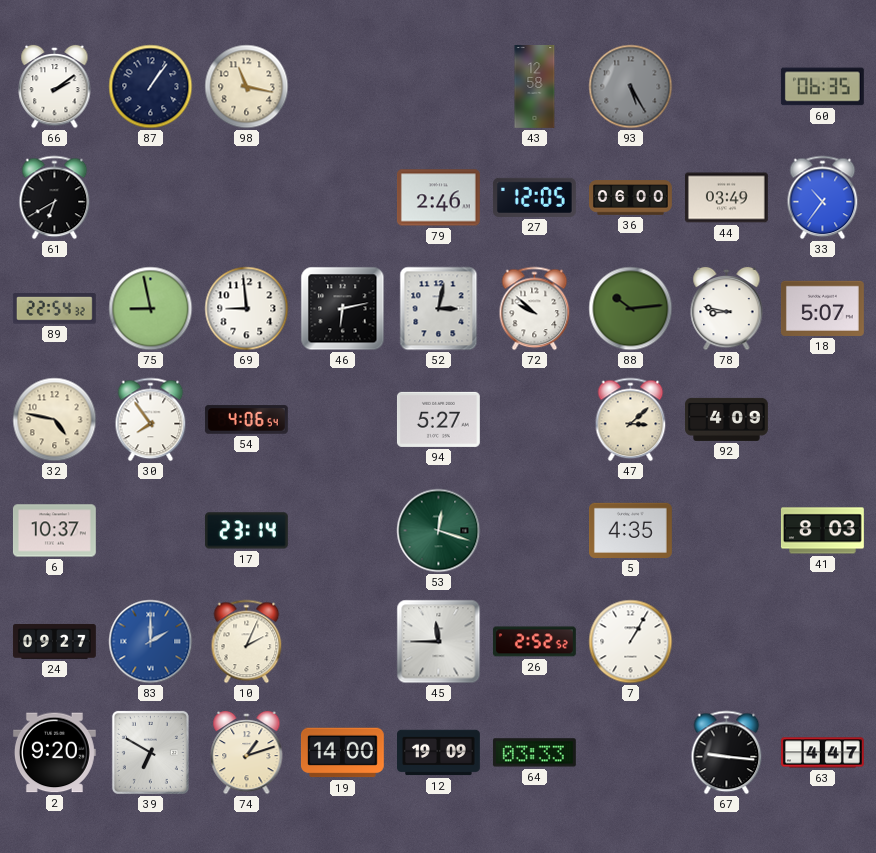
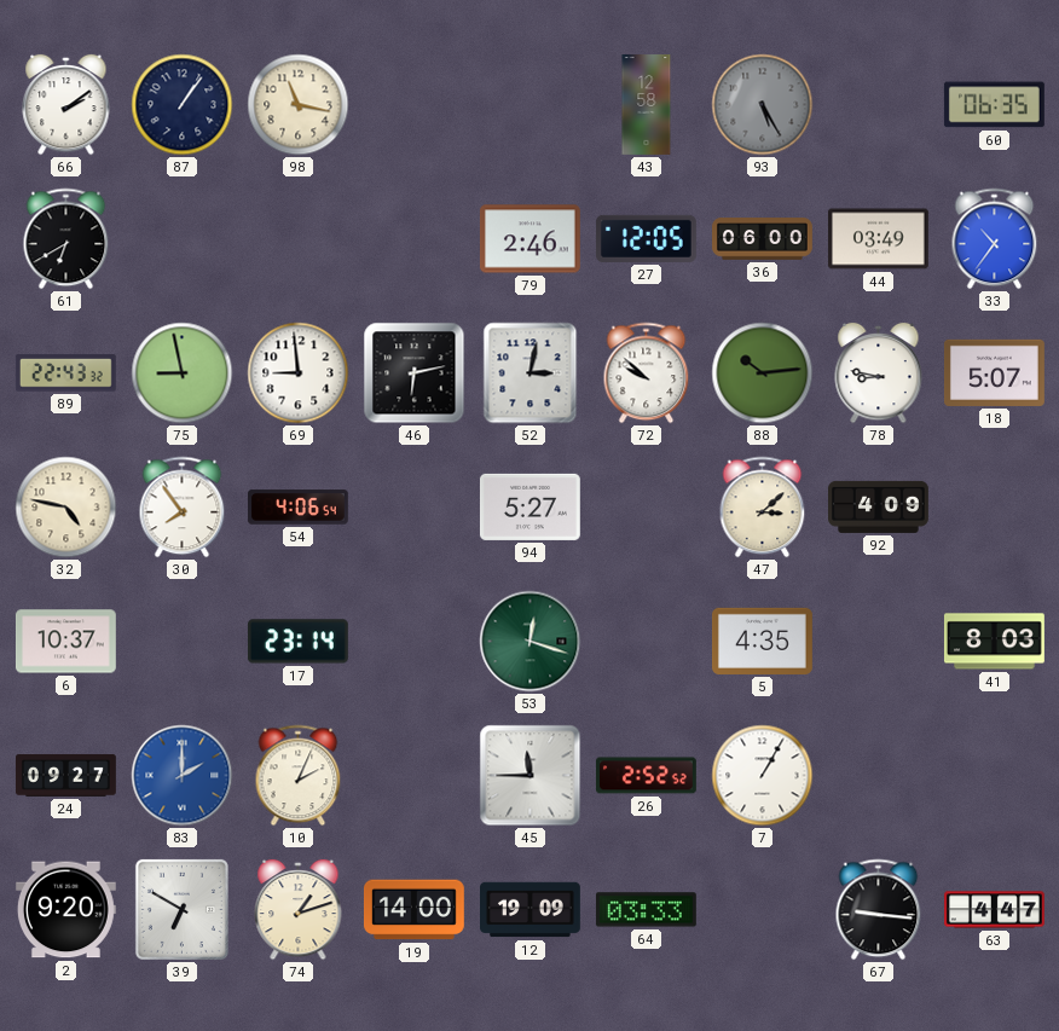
89: 22:54 -> 22:43
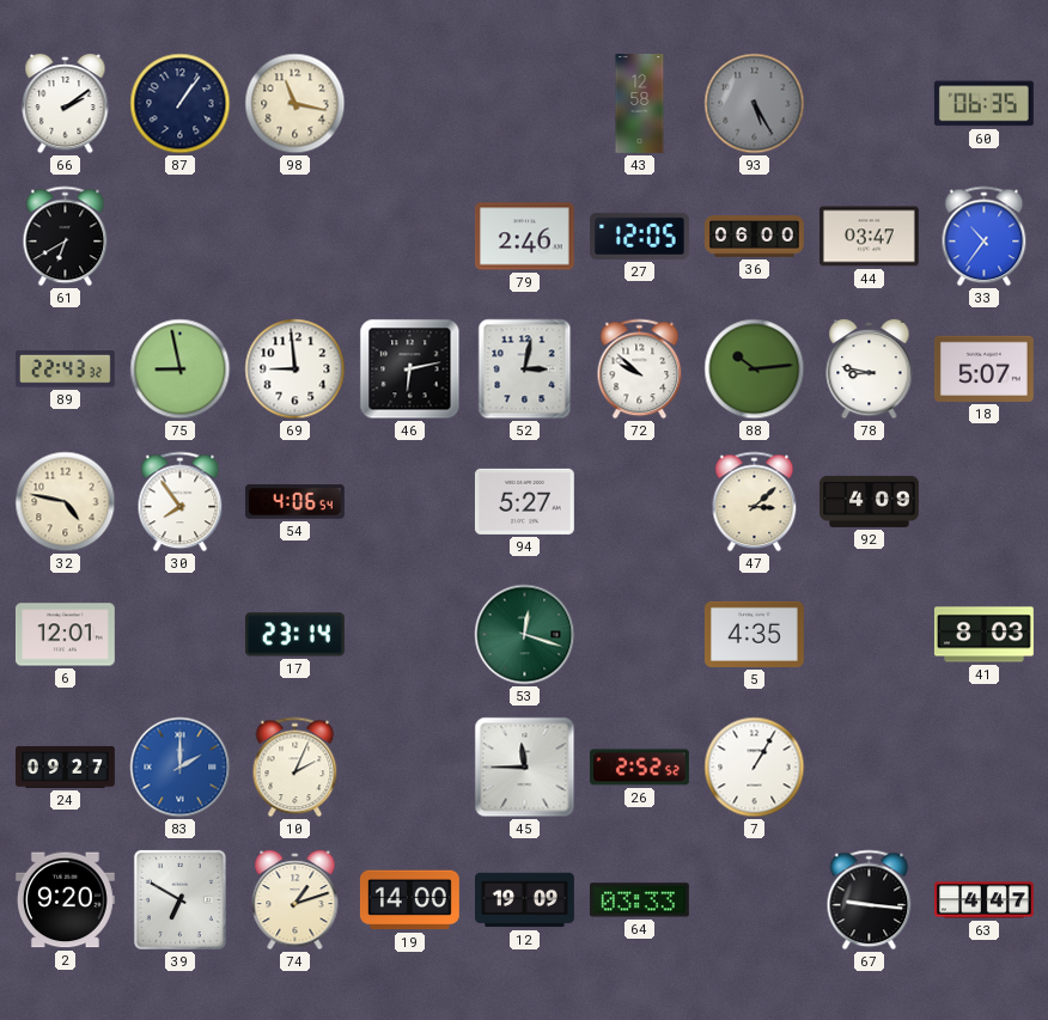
44: 03:49 -> 03:47
6: 10:37 -> 12:01
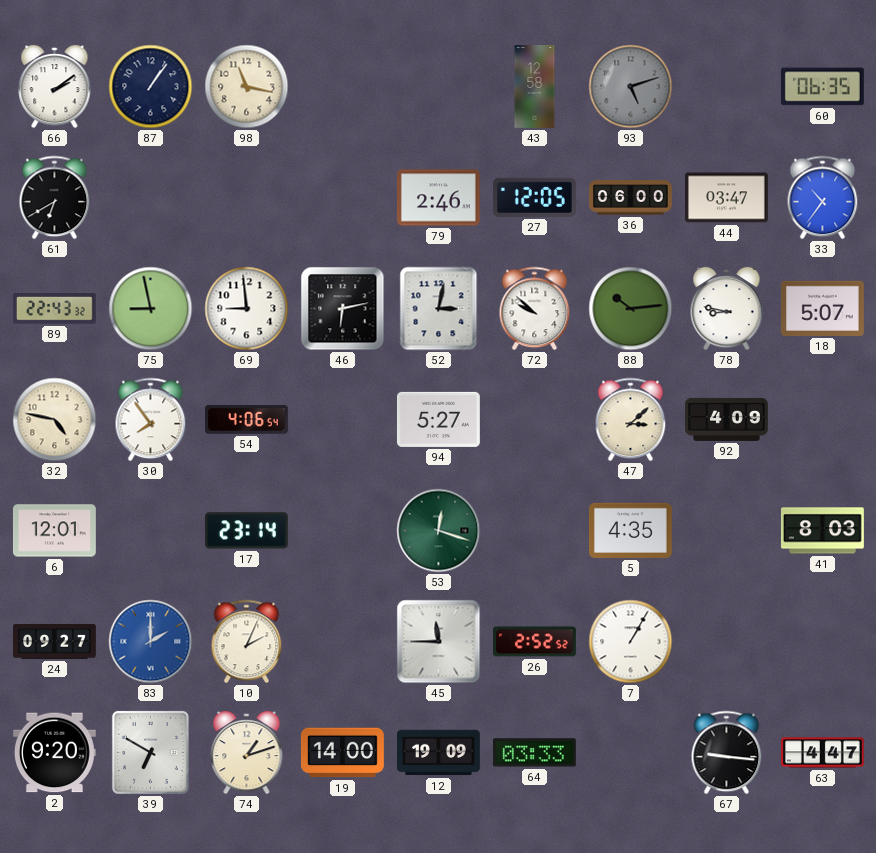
93: 5:25 -> 5:12
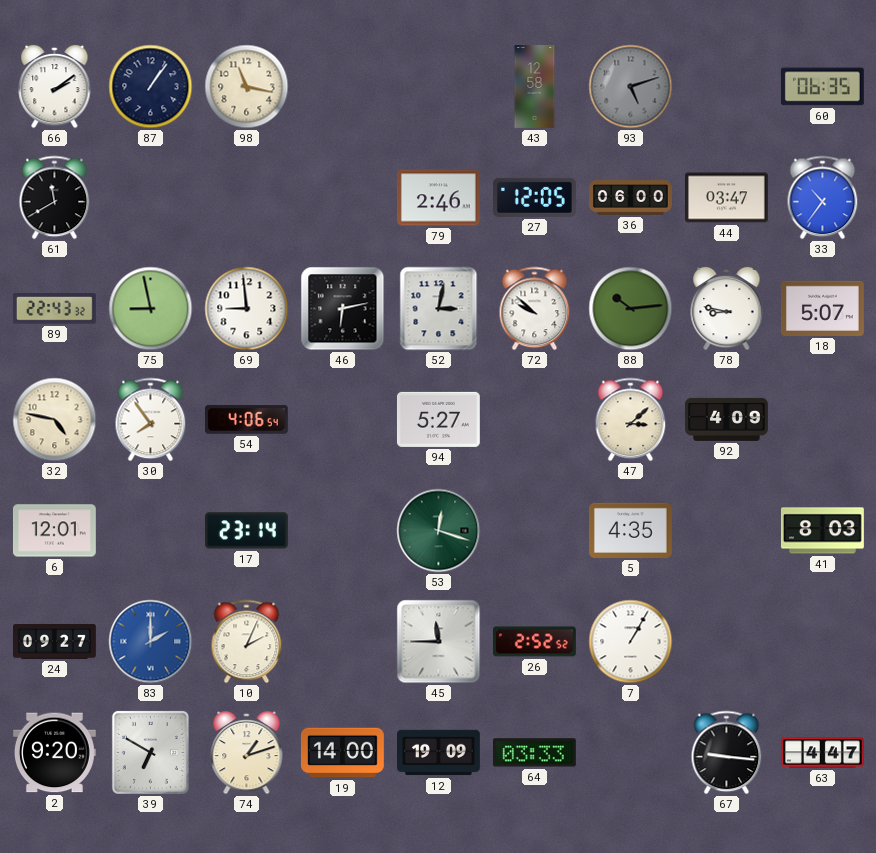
61: 6:40 -> 11:40
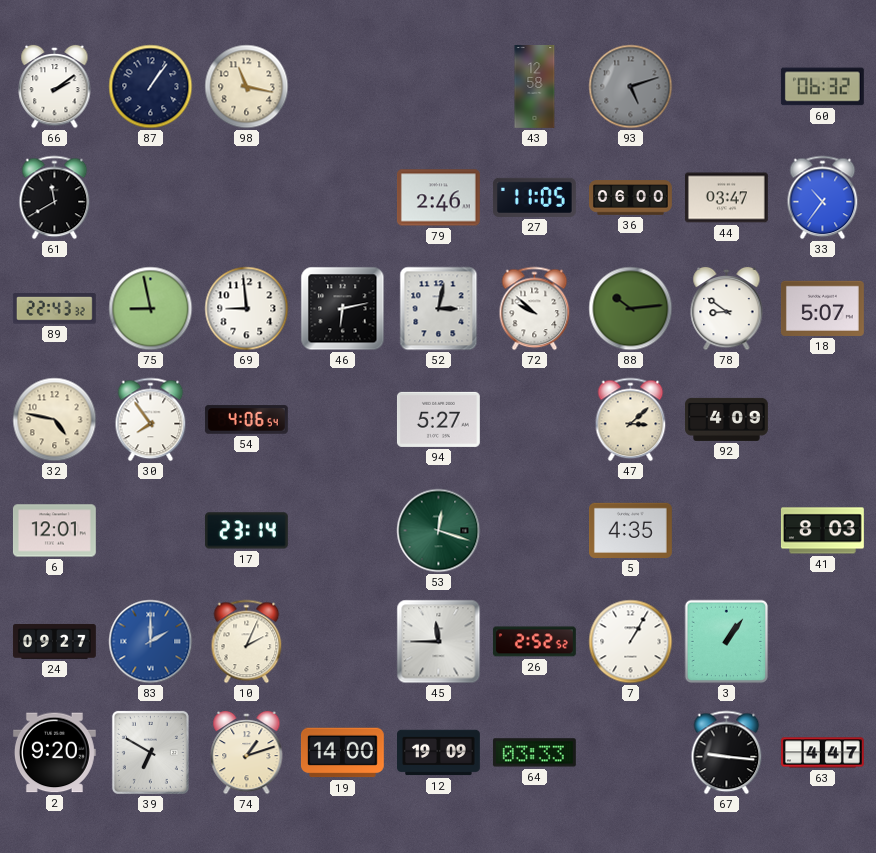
60: 06:35 -> 06:32
27: 12:05 -> 11:05
78: 8:47 -> 8:51
3: none -> 1:06
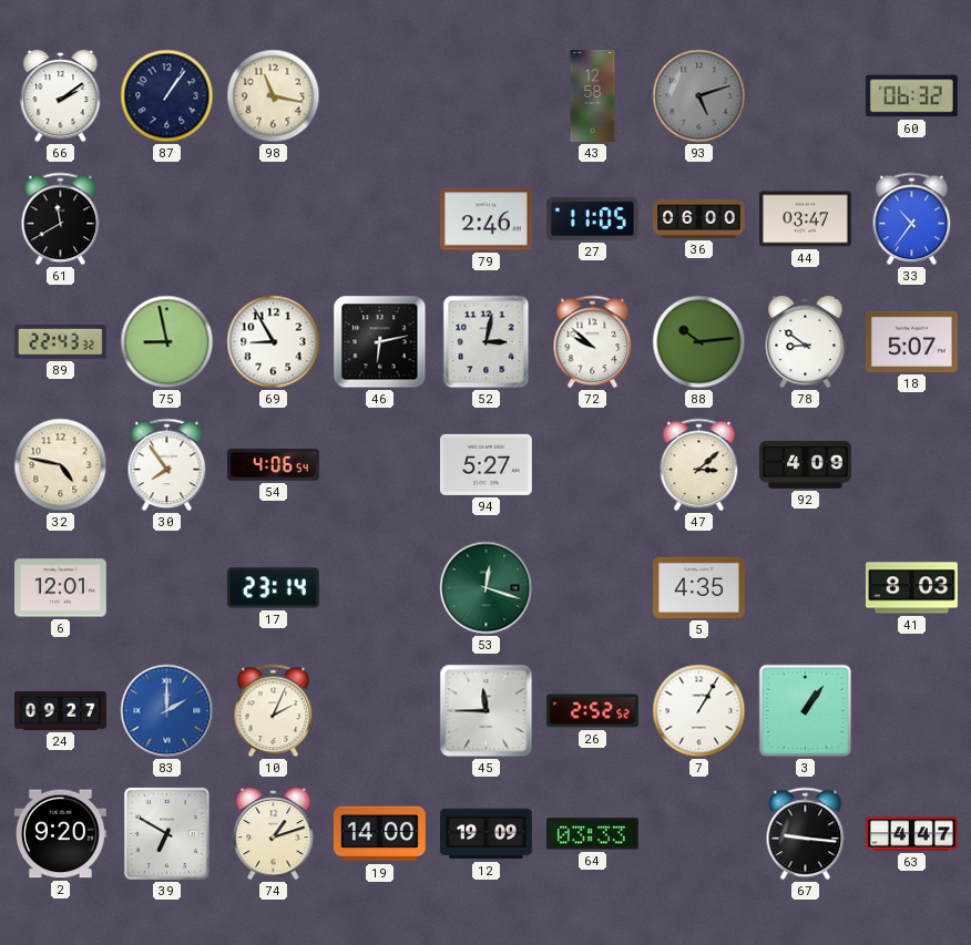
69: 8:59 -> 8:55
